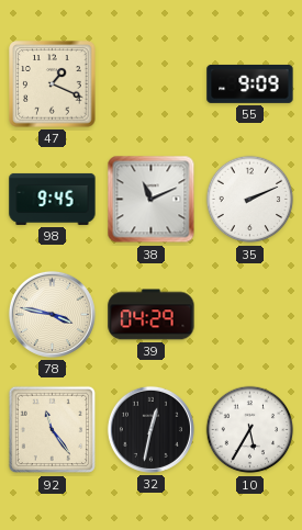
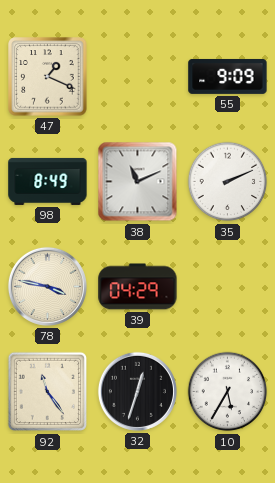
98: 9:45 -> 8:49
32: 12:32 -> 12:33
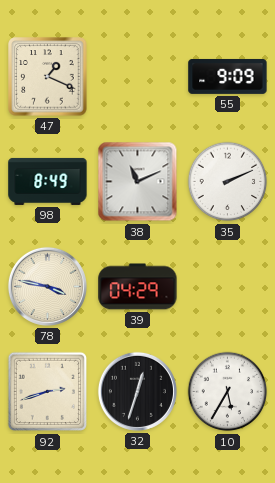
92: 11:24 -> 2:42
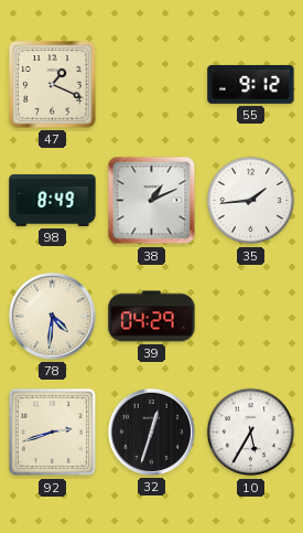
55: 9:09 -> 9:12
38: 11:11 -> 1:11
35: 2:11 -> 1:44
78: 3:47 -> 4:31
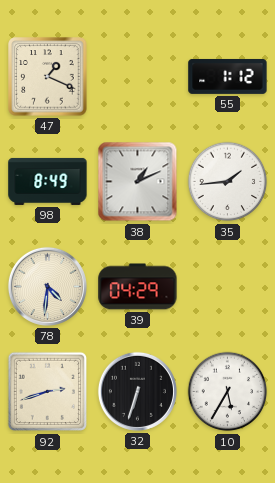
55: 9:12 -> 1:12
32: 12:33 -> 6:33
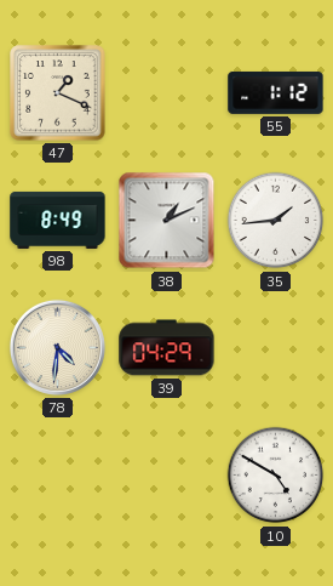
92: 2:42 -> none
32: 6:33 -> none
10: 5:35 -> 4:50
